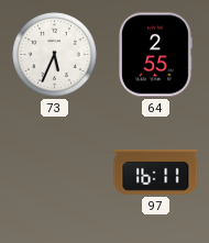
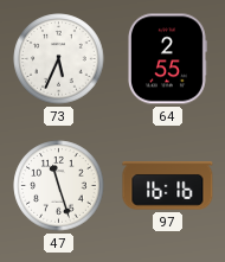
47: none -> 11:27
97: 16:11 -> 16:16
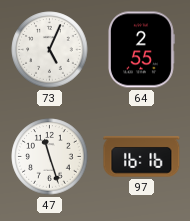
73: 5:34 -> 5:04
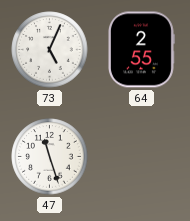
97: 16:16 -> none
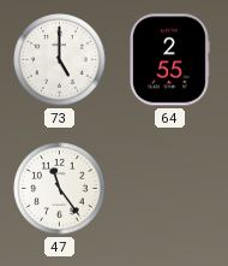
73: 5:04 -> 5:00
47: 11:27 -> 11:24
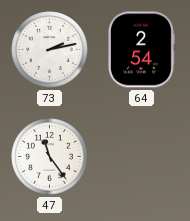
73: 5:00 -> 2:13
64: 2:55 -> 2:54
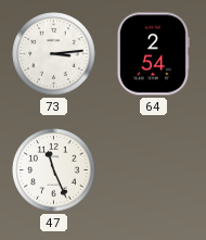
73: 2:13 -> 3:14
47: 11:24 -> 11:26
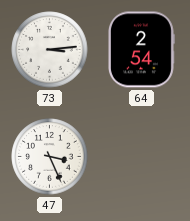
47: 11:26 -> 3:26
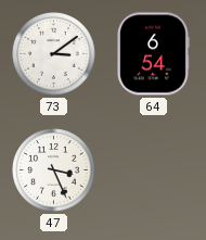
73: 3:14 -> 3:09
64: 2:54 -> 6:54
